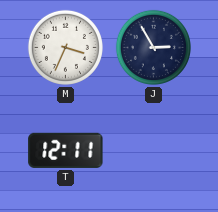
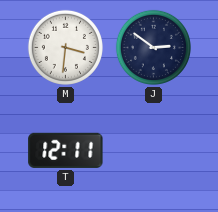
M: 3:34 -> 3:31
J: 2:55 -> 2:51
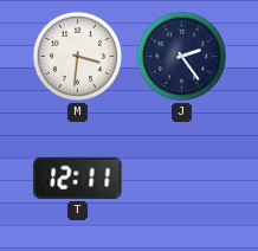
J: 2:51 -> 2:24
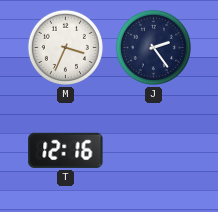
M: 3:31 -> 3:34
T: 12:11 -> 12:16
